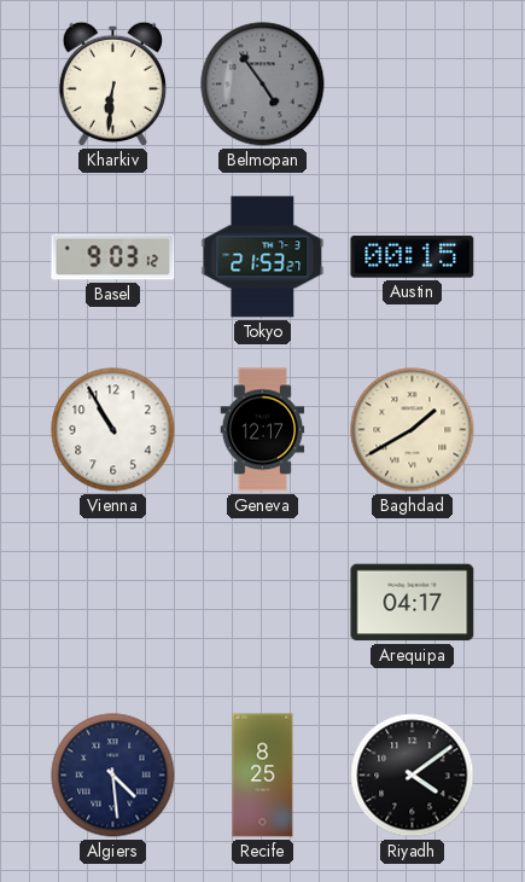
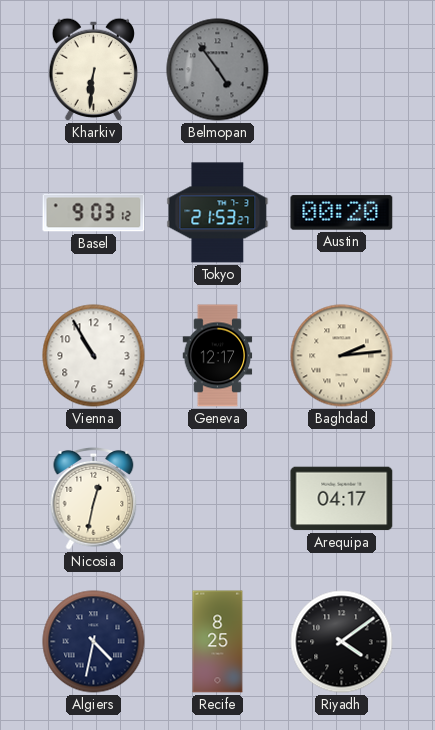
Austin: 00:15 -> 00:20
Baghdad: 1:40 -> 2:14
Nicosia: none -> 12:32
Algiers: 4:29 -> 4:32
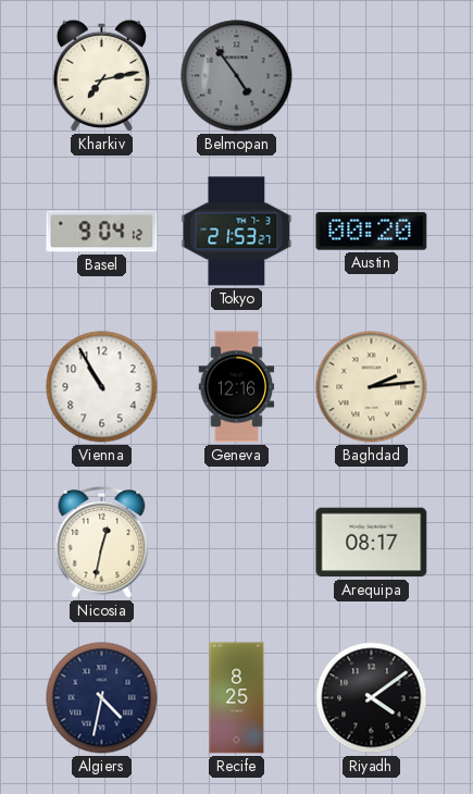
Kharkiv: 6:31 -> 7:13
Basel: 9:03 -> 9:04
Geneva: 12:17 -> 12:16
Arequipa: 04:17 -> 08:17
